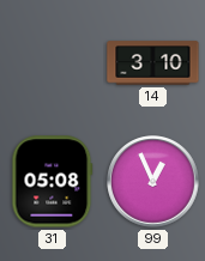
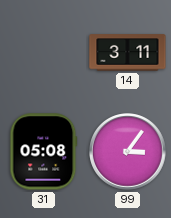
14: 3:10 -> 3:11
99: 12:56 -> 3:06
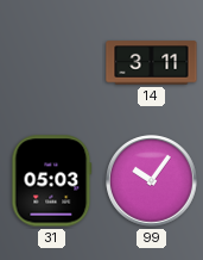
31: 05:08 -> 05:03
99: 3:06 -> 10:06
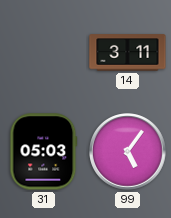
99: 10:06 -> 5:06
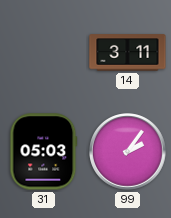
99: 5:06 -> 2:06
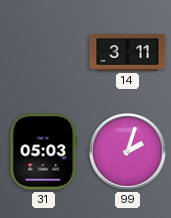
99: 2:06 -> 2:03
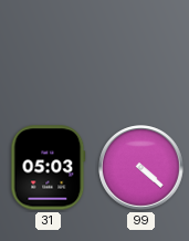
14: 3:11 -> none
99: 2:03 -> 4:22
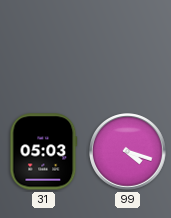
99: 4:22 -> 4:18
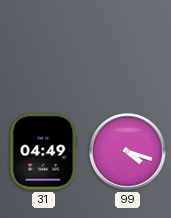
31: 05:03 -> 04:49
